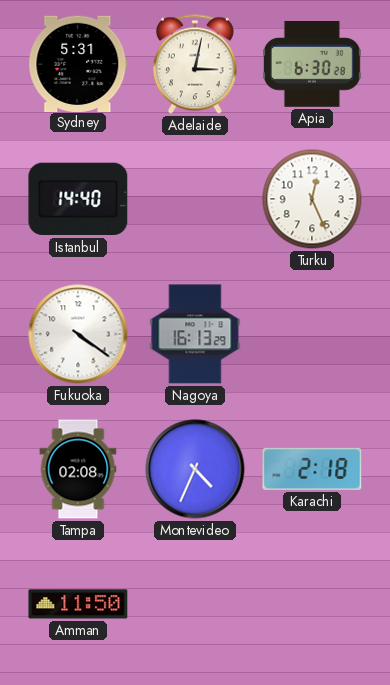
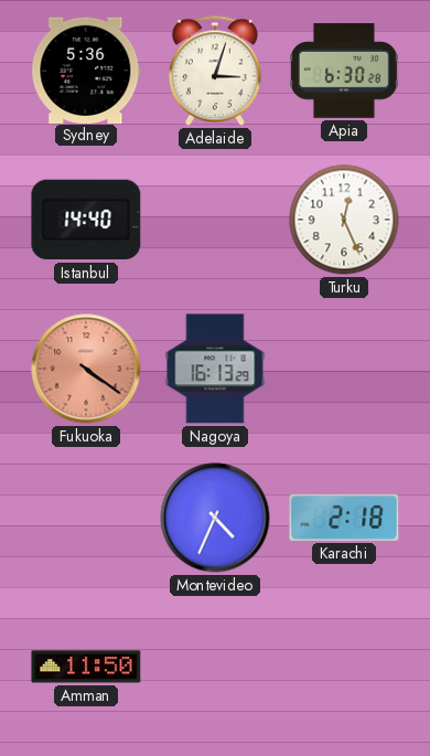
Sydney: 5:31 -> 5:36
Adelaide: 3:02 -> 3:03
Fukuoka dial: white -> salmon
Tampa: 02:08 -> none
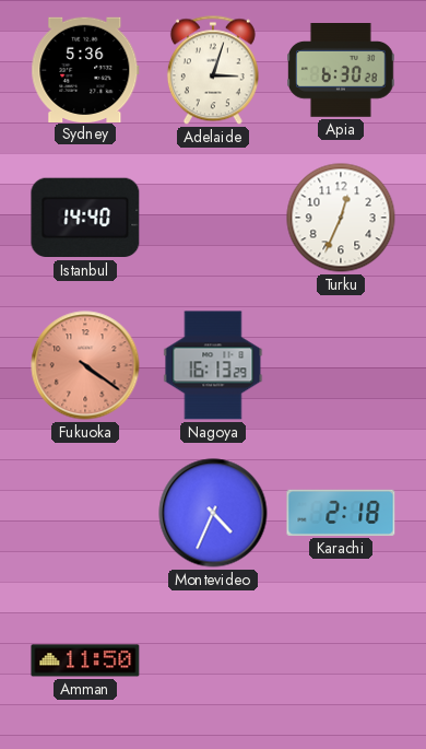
Turku: 12:26 -> 12:34
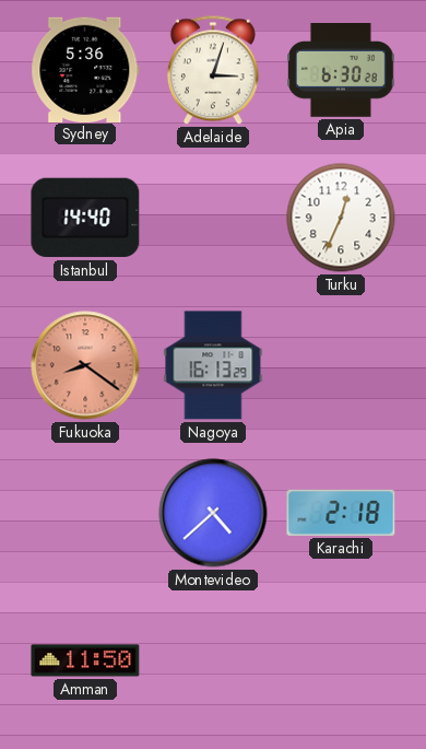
Fukuoka: 4:21 -> 8:21
Montevideo: 4:34 -> 4:38
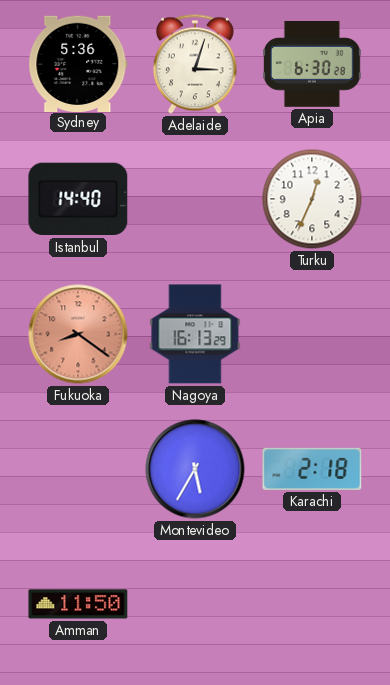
Montevideo: 4:38 -> 5:35
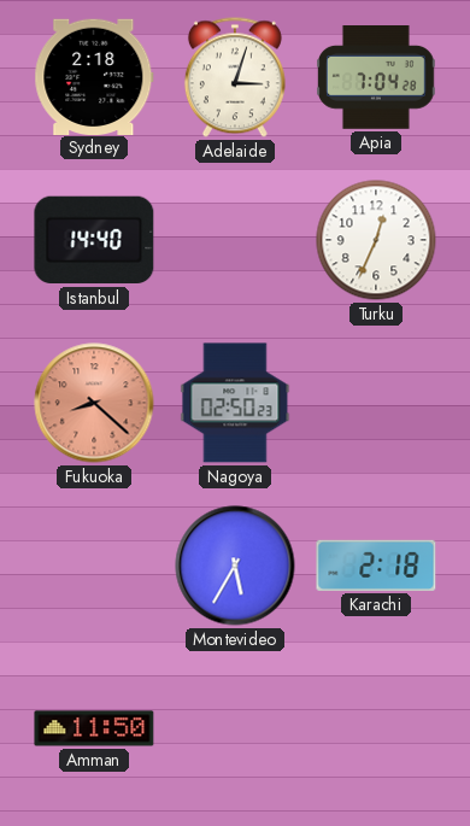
Sydney: 5:36 -> 2:18
Apia: 6:30 -> 7:04
Fukuoka: 8:21 -> 8:22
Nagoya: 16:13 -> 02:50
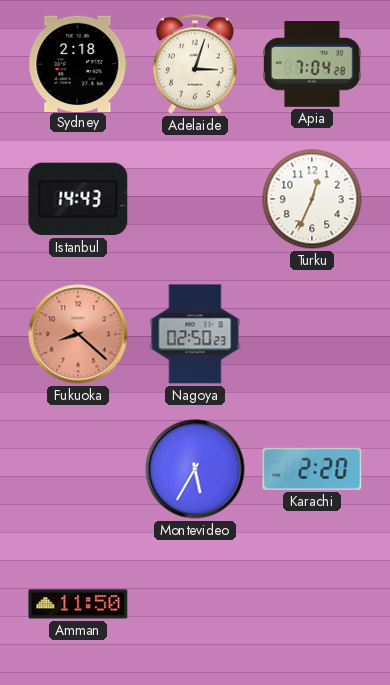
Istanbul: 14:40 -> 14:43
Karachi: 2:18 -> 2:20
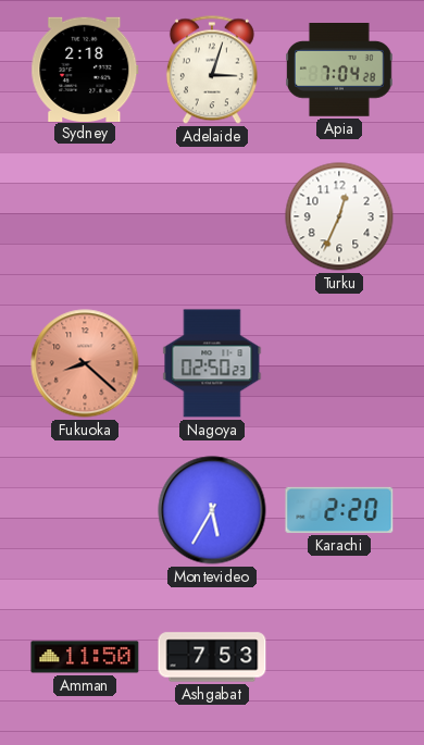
Istanbul: 14:43 -> none
Ashgabat: none -> 7:53
